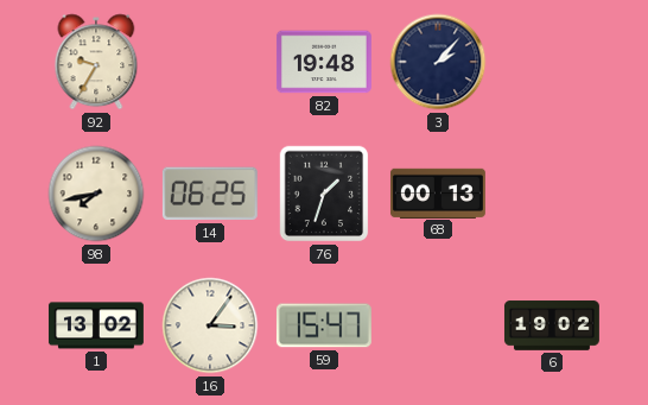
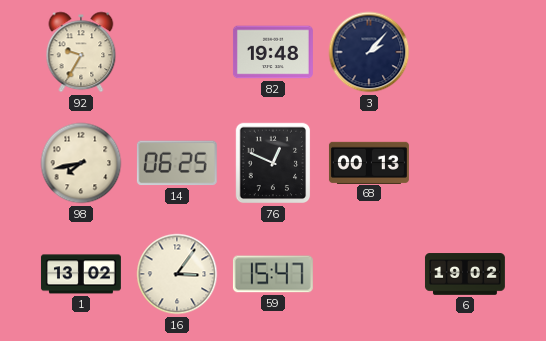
76: 1:33 -> 12:49
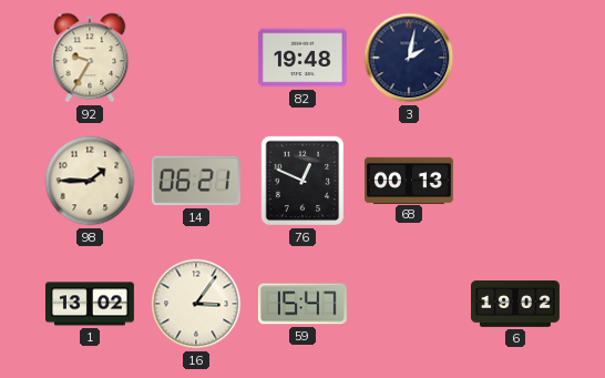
3: 2:07 -> 2:02
98: 7:43 -> 1:45
14: 06:25 -> 06:21
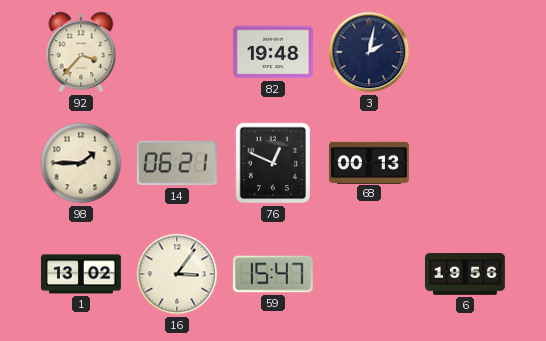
92: 9:35 -> 3:37
6: 19:02 -> 19:56
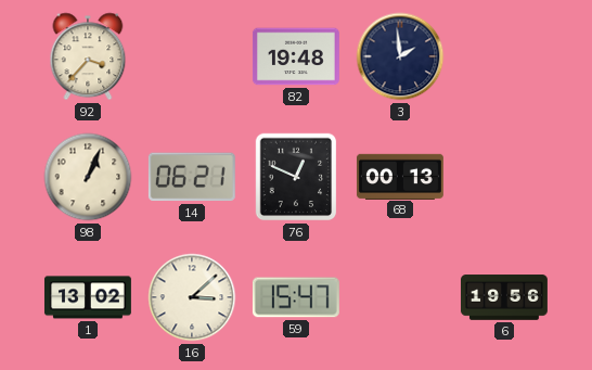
3: 2:02 -> 1:59
98: 1:45 -> 1:04
16: 3:06 -> 3:08
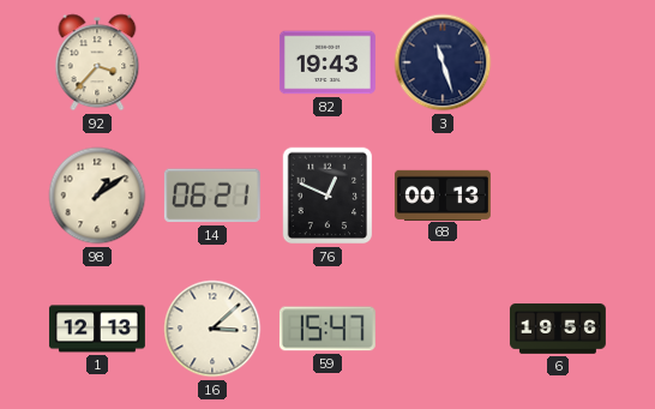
82: 19:48 -> 19:43
3: 1:59 -> 11:27
98: 1:04 -> 1:09
1: 13:02 -> 12:13
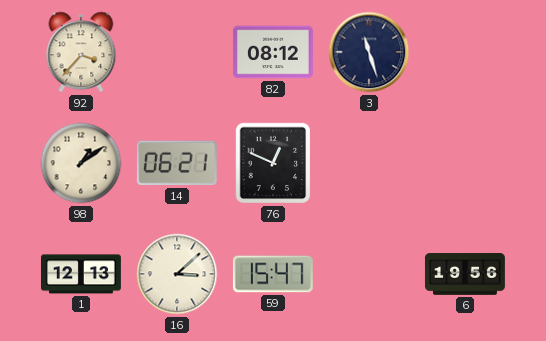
82: 19:43 -> 08:12
68: 00:13 -> none
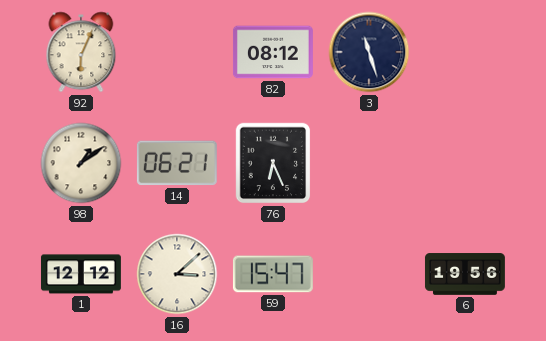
92: 3:37 -> 6:04
76: 12:49 -> 6:26
1: 12:13 -> 12:12
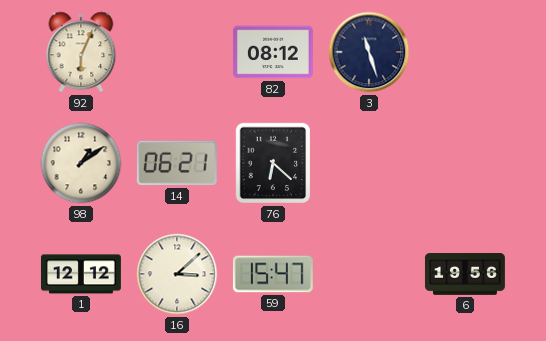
76: 6:26 -> 6:22
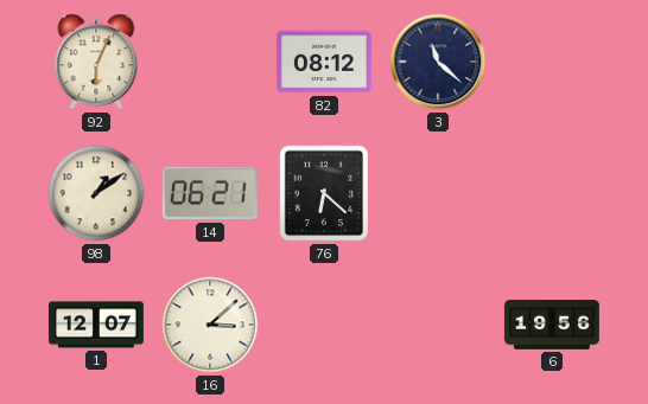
3: 11:27 -> 11:22
1: 12:12 -> 12:07
59: 15:47 -> none
